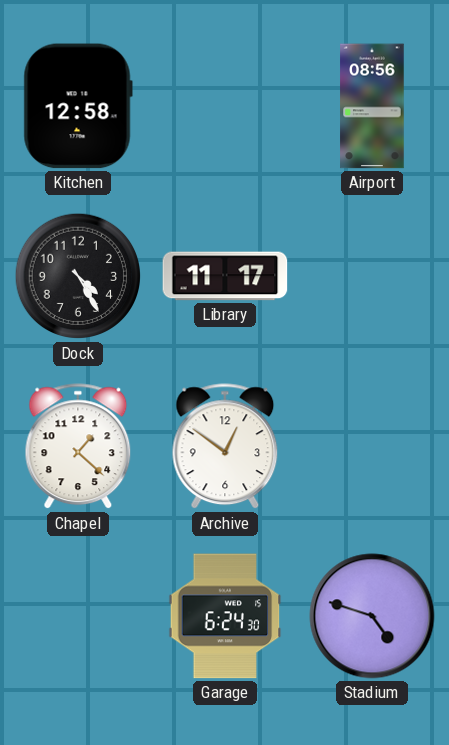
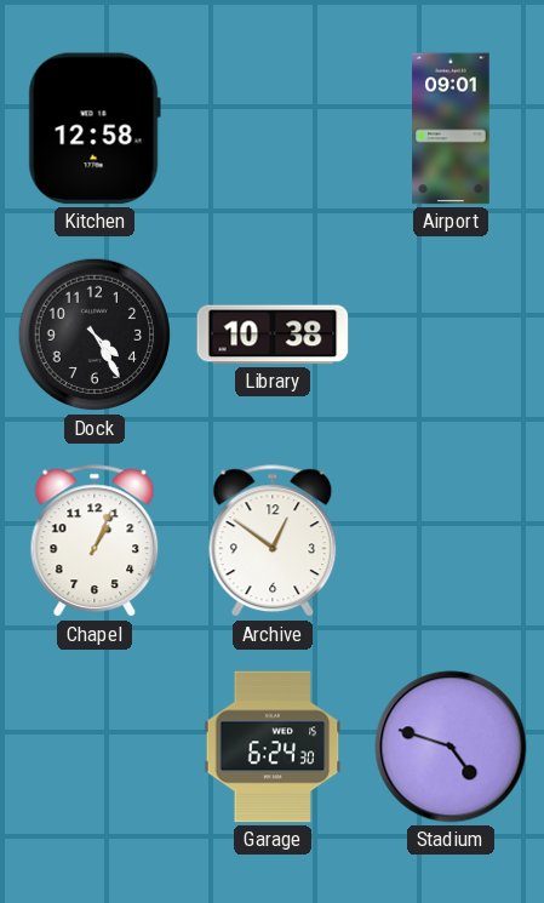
Airport: 08:56 -> 09:01
Library: 11:17 -> 10:38
Chapel: 1:22 -> 1:04
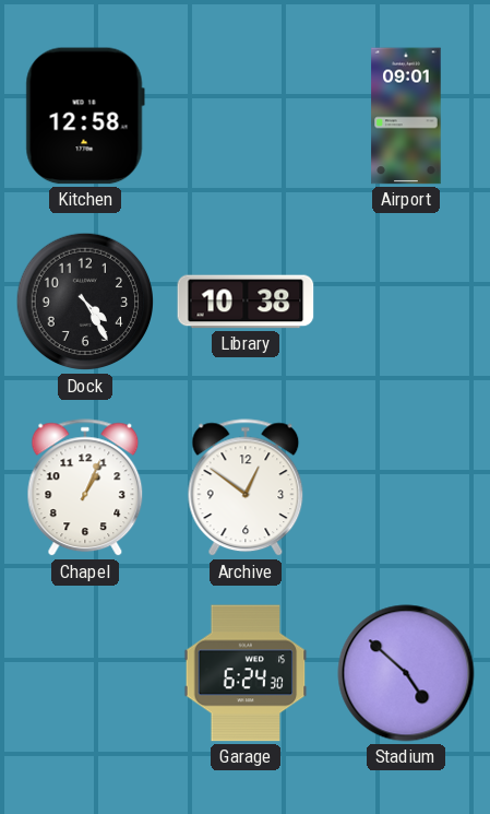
Stadium: 4:48 -> 4:52
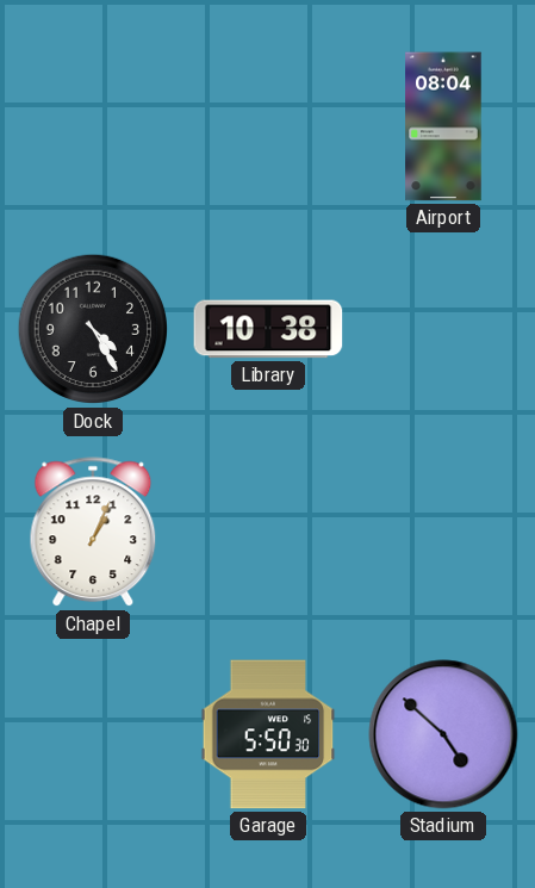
Kitchen: 12:58 -> none
Airport: 09:01 -> 08:04
Archive: 12:51 -> none
Garage: 6:24 -> 5:50
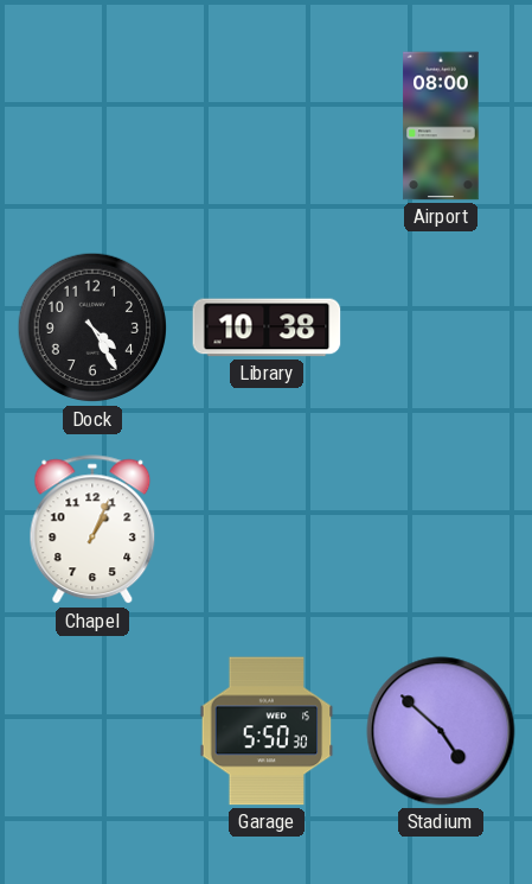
Airport: 08:04 -> 08:00
